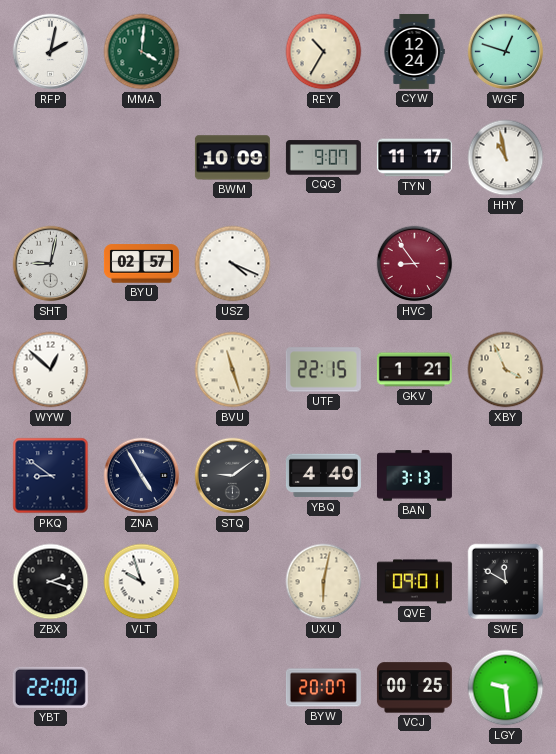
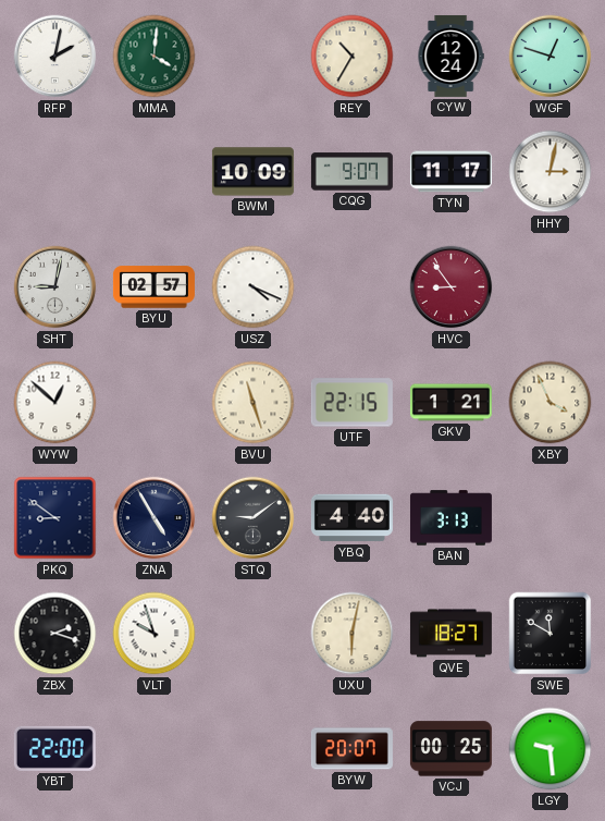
HHY: 10:58 -> 3:02
QVE: 09:01 -> 18:27
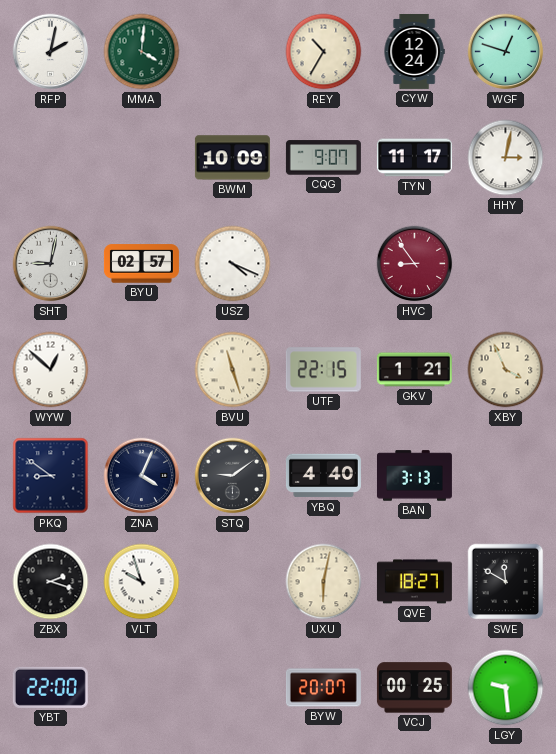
ZNA: 4:55 -> 4:04
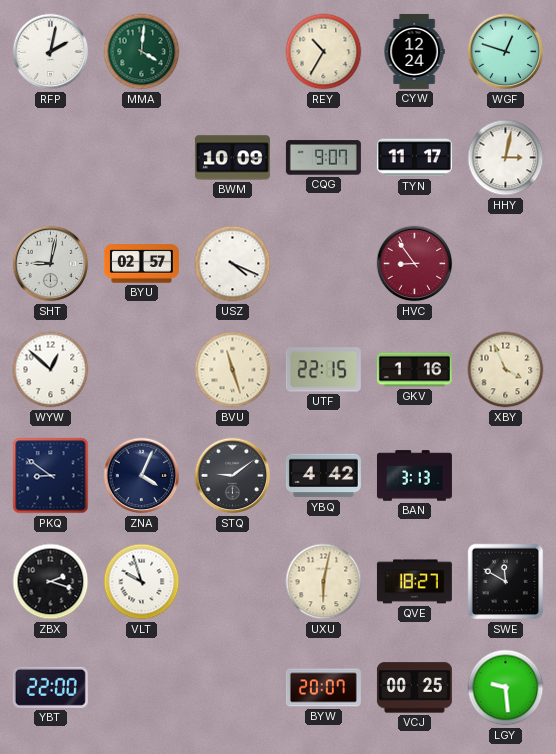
GKV: 1:21 -> 1:16
YBQ: 4:40 -> 4:42
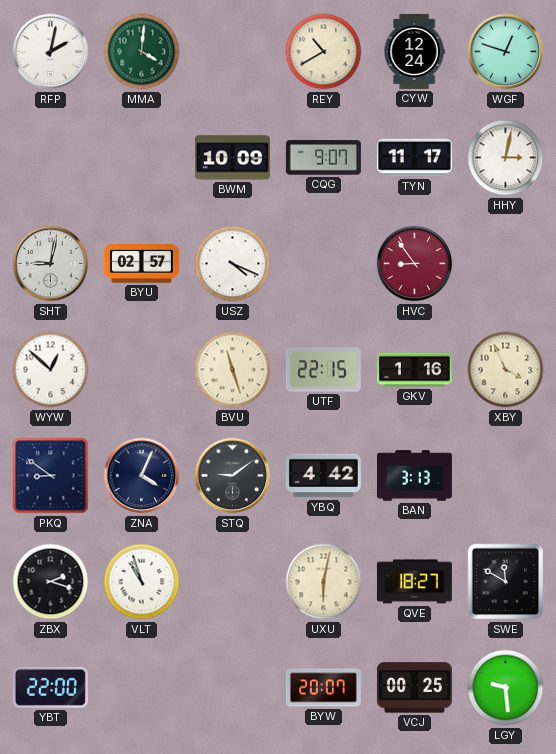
REY: 10:35 -> 10:40
VLT: 9:57 -> 10:57
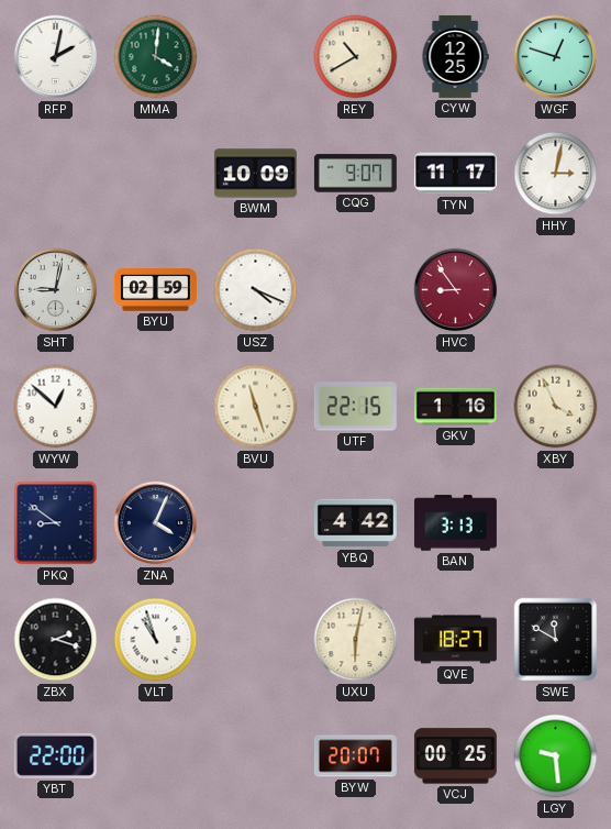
CYW: 12:24 -> 12:25
BYU: 02:57 -> 02:59
STQ: 9:09 -> none
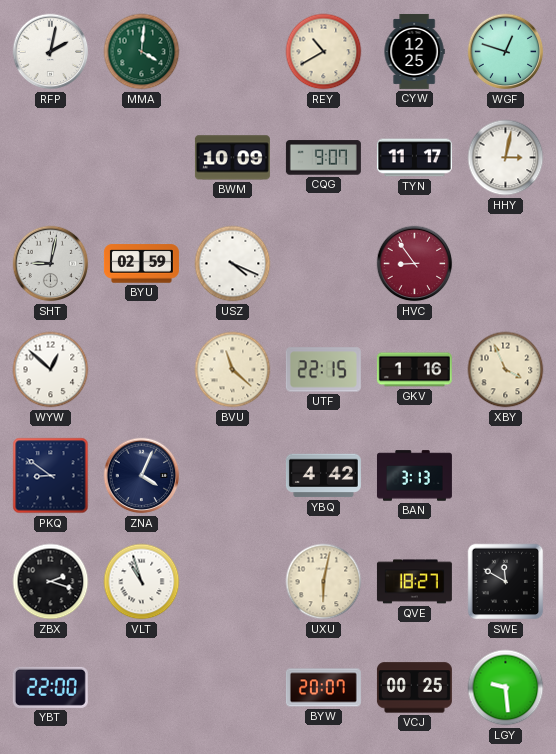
BVU: 11:27 -> 11:22
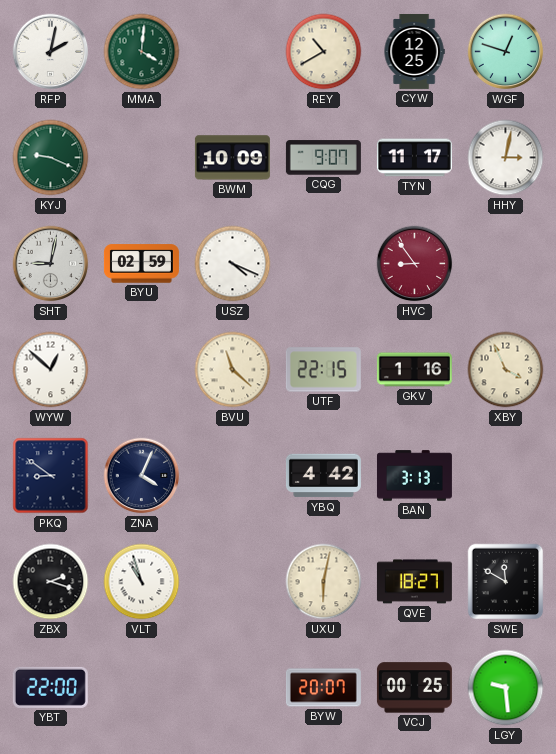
KYJ: none -> 9:19
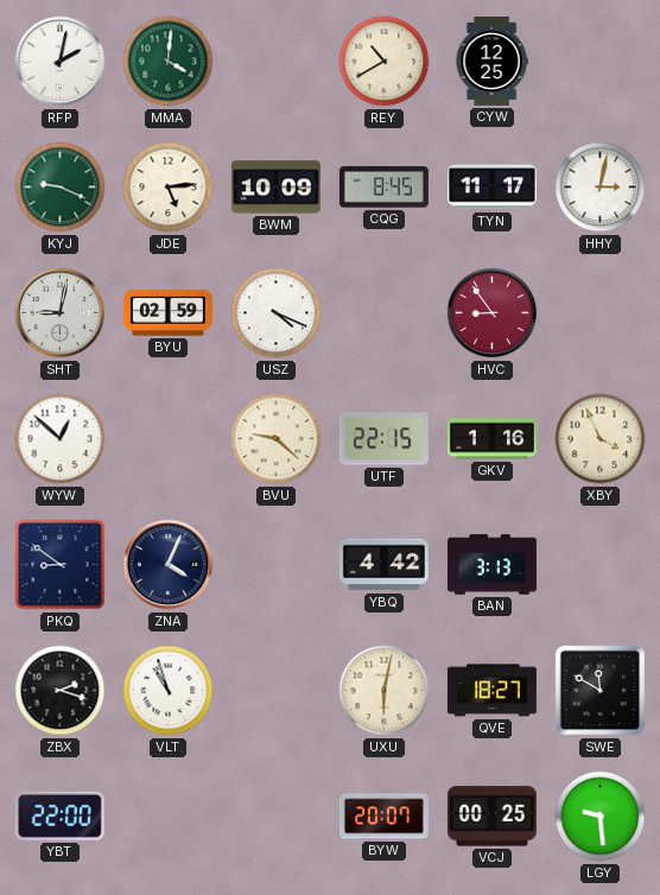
WGF: 12:48 -> none
JDE: none -> 5:14
CQG: 9:07 -> 8:45
BVU: 11:22 -> 9:22
